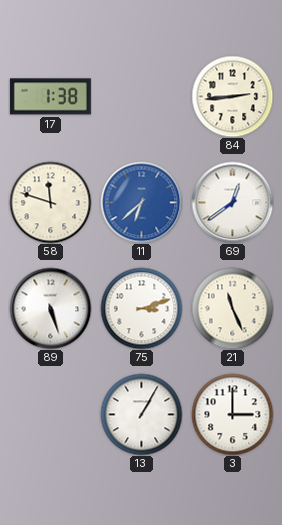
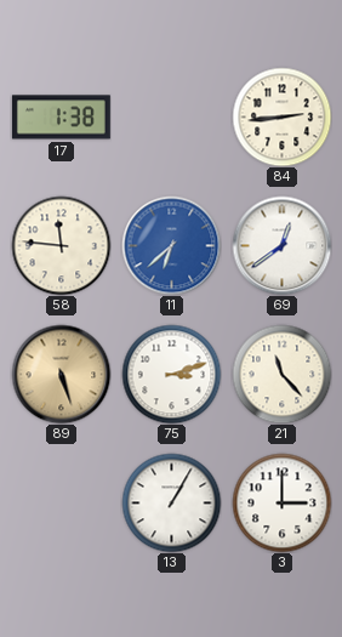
58: 11:48 -> 11:46
89 dial: white -> champagne
21: 11:26 -> 11:23
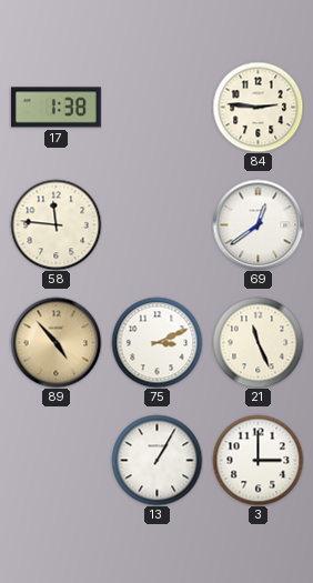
84: 2:44 -> 2:46
11: 6:38 -> none
89: 5:27 -> 4:53
75: 3:12 -> 3:11
21: 11:23 -> 11:26
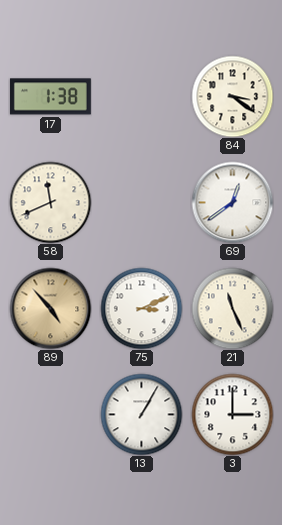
84: 2:46 -> 3:21
58: 11:46 -> 11:41
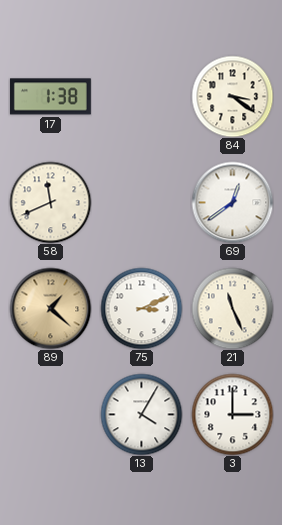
89: 4:53 -> 1:22
13: 1:05 -> 4:05
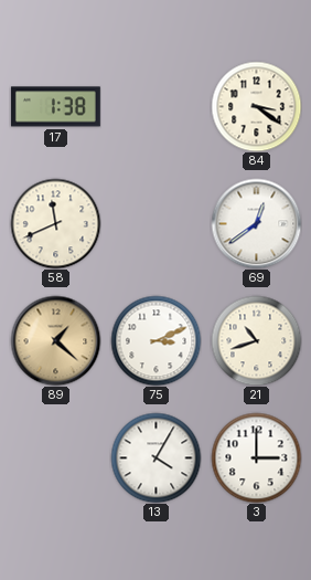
21: 11:26 -> 10:42
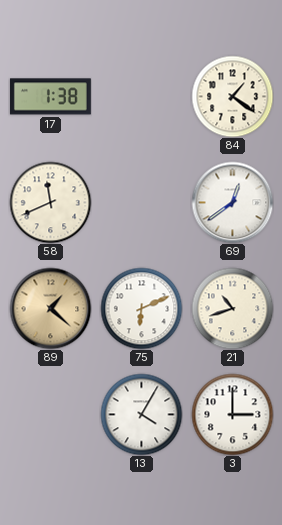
84: 3:21 -> 1:21
75: 3:11 -> 6:11
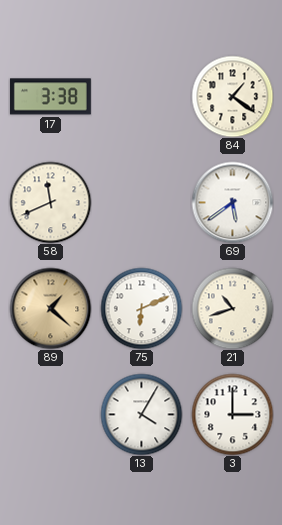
17: 1:38 -> 3:38
69: 12:39 -> 5:39
